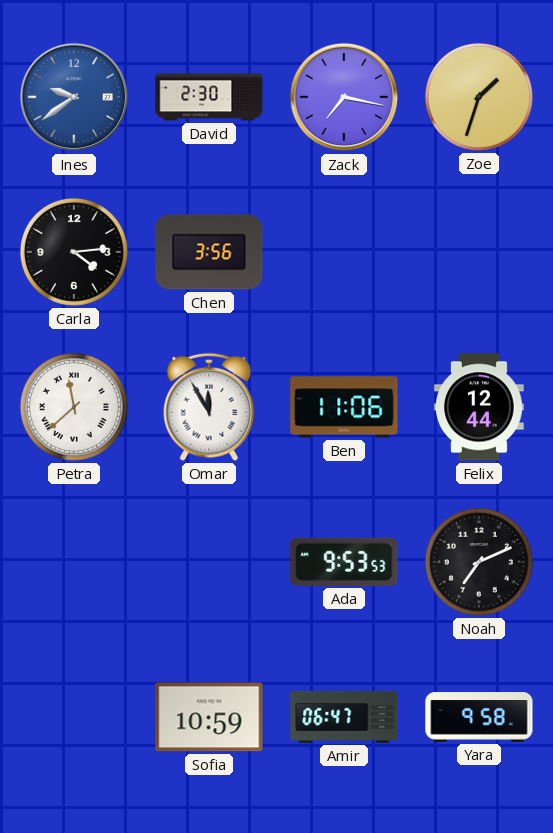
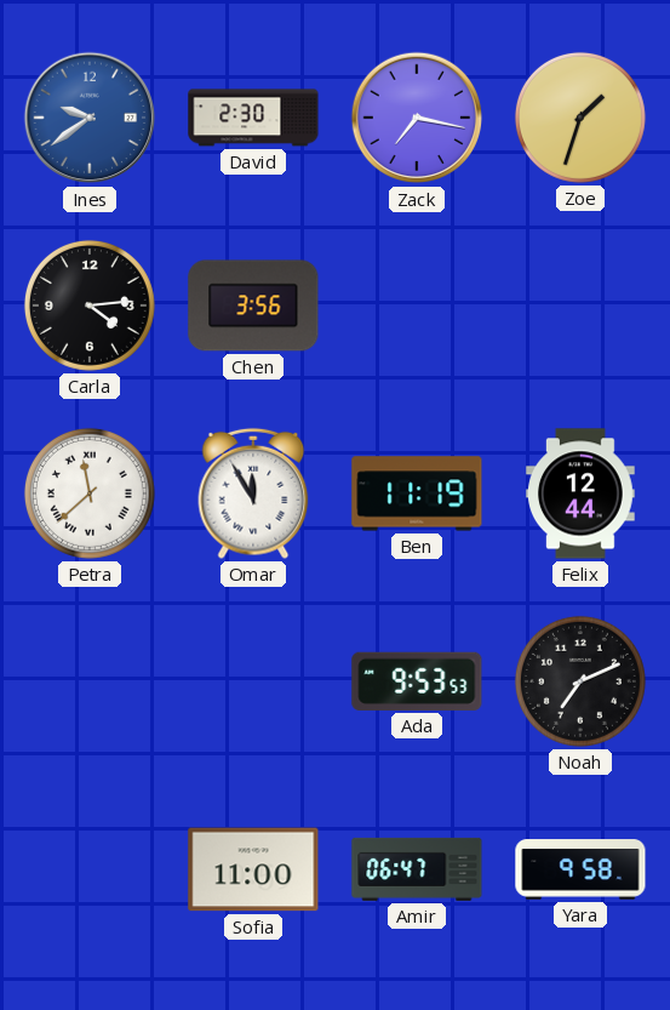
Ben: 11:06 -> 11:19
Sofia: 10:59 -> 11:00
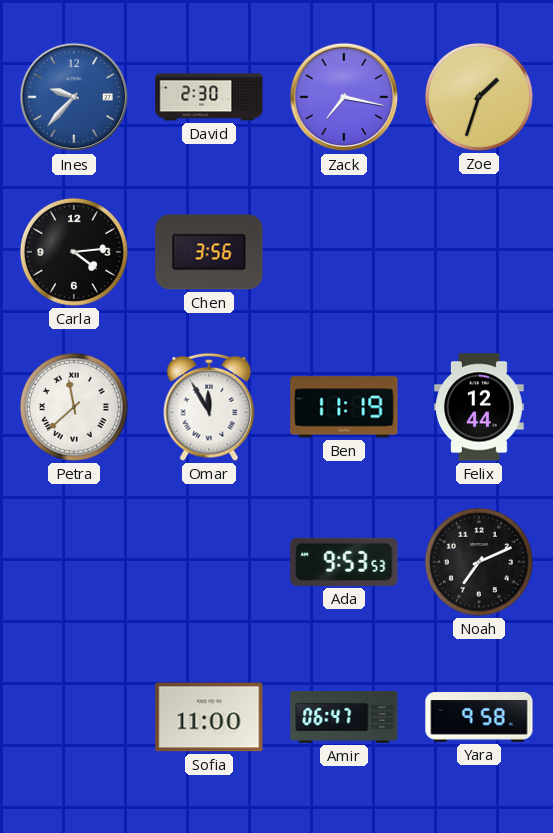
Ines: 9:39 -> 9:37
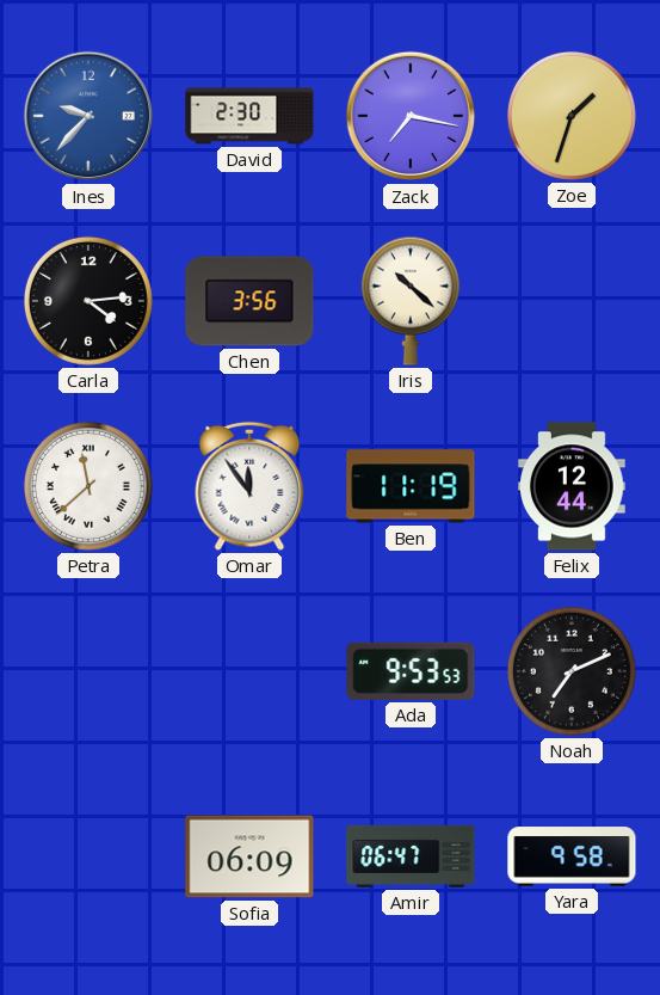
Iris: none -> 10:22
Omar: 11:55 -> 11:54
Sofia: 11:00 -> 06:09
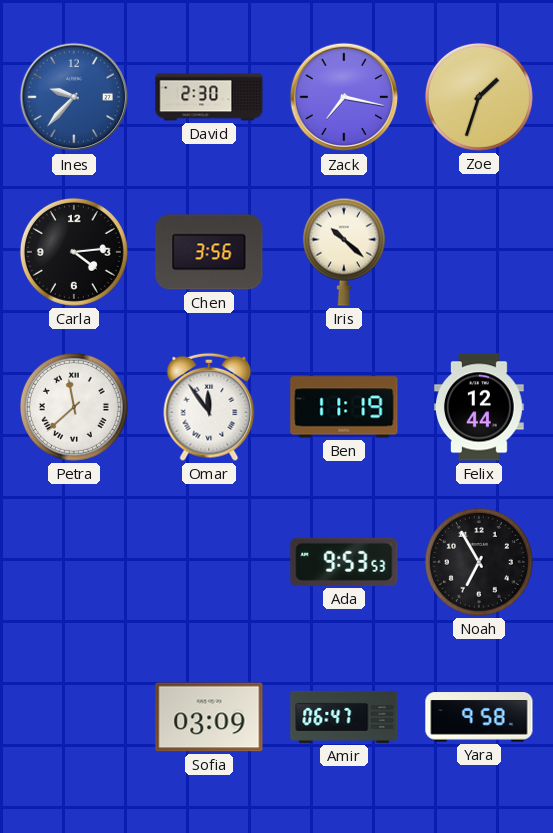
Noah: 7:11 -> 6:55
Sofia: 06:09 -> 03:09
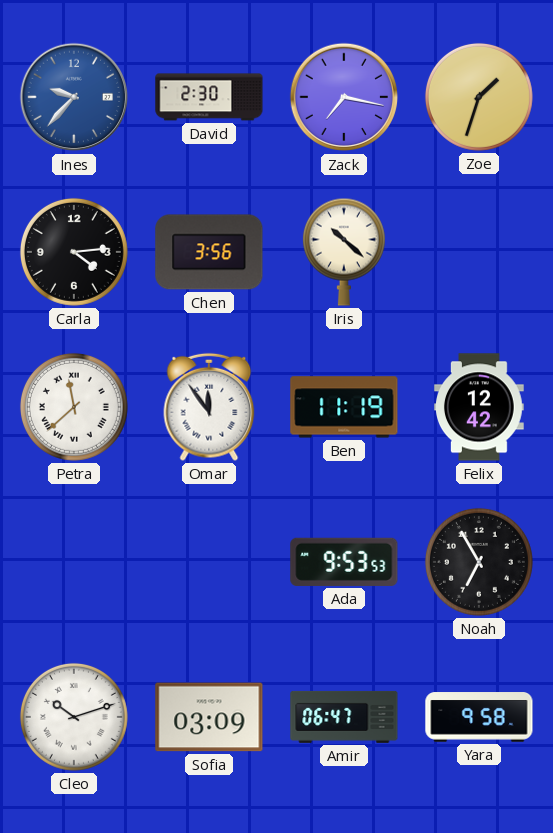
Felix: 12:44 -> 12:42
Cleo: none -> 10:12
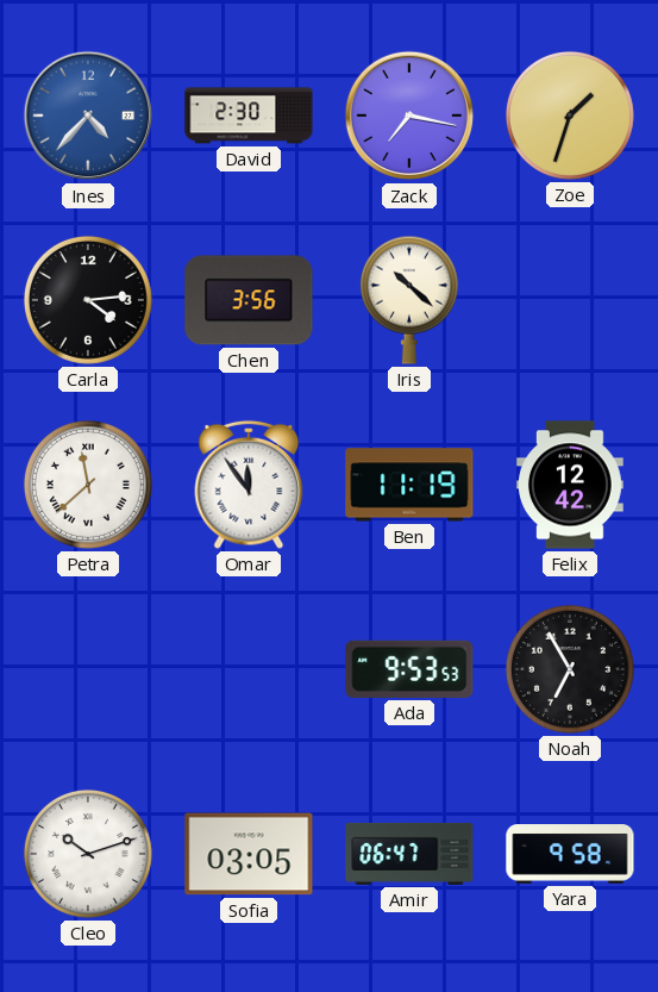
Ines: 9:37 -> 4:37
Sofia: 03:09 -> 03:05
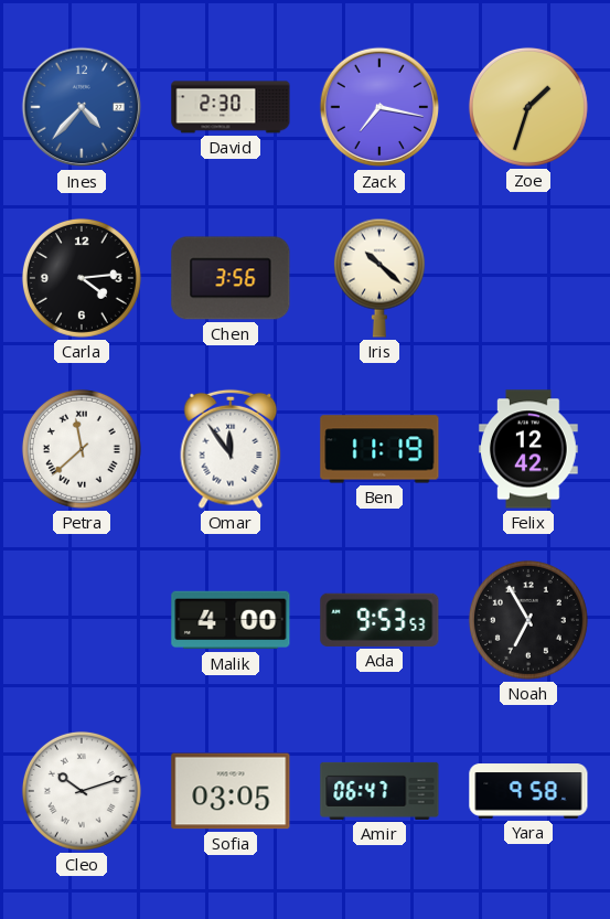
Malik: none -> 4:00
